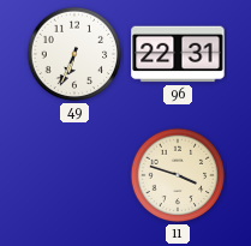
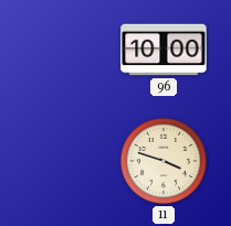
49: 6:34 -> none
96: 22:31 -> 10:00
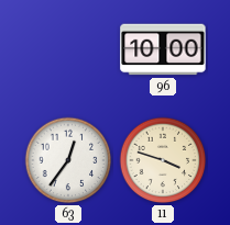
63: none -> 12:36
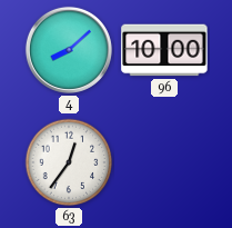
4: none -> 8:08
11: 3:48 -> none
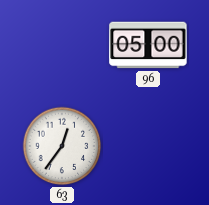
4: 8:08 -> none
96: 10:00 -> 05:00
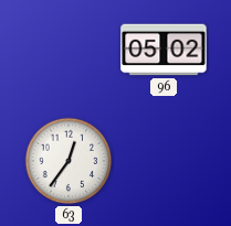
96: 05:00 -> 05:02
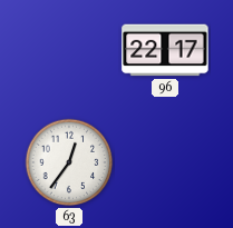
96: 05:02 -> 22:17
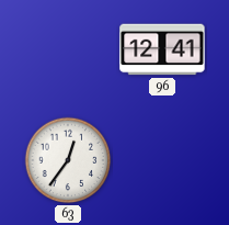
96: 22:17 -> 12:41
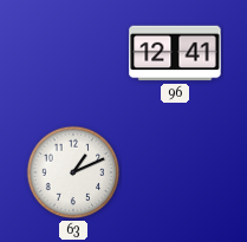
63: 12:36 -> 1:11
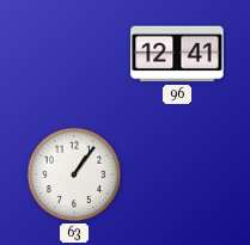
63: 1:11 -> 1:06
